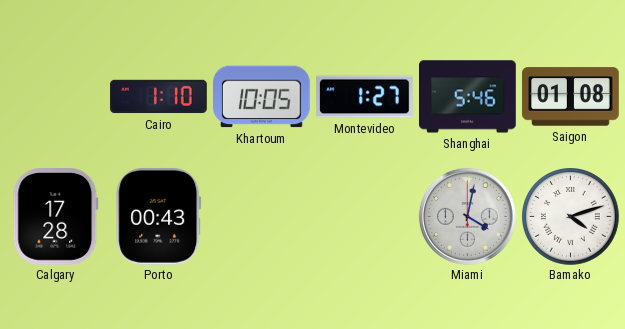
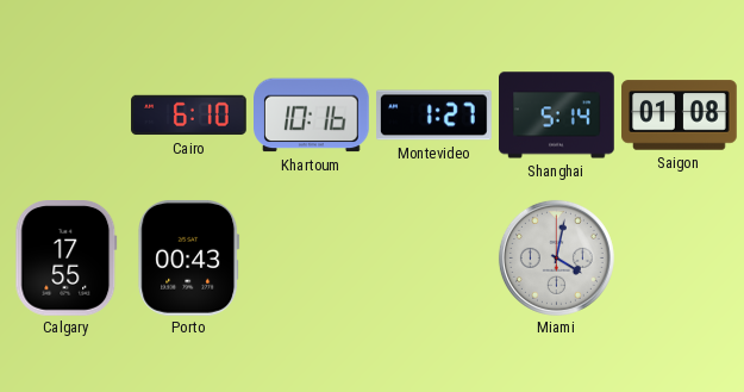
Cairo: 1:10 -> 6:10
Khartoum: 10:05 -> 10:16
Shanghai: 5:46 -> 5:14
Calgary: 17:28 -> 17:55
Bamako: 4:12 -> none
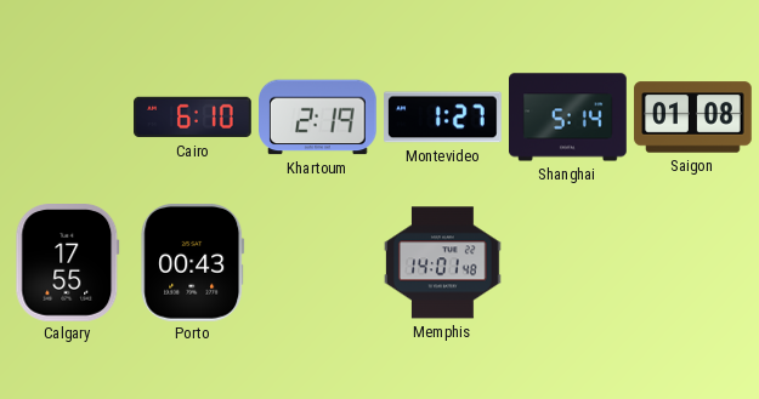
Khartoum: 10:16 -> 2:19
Memphis: none -> 14:01
Miami: 4:02 -> none
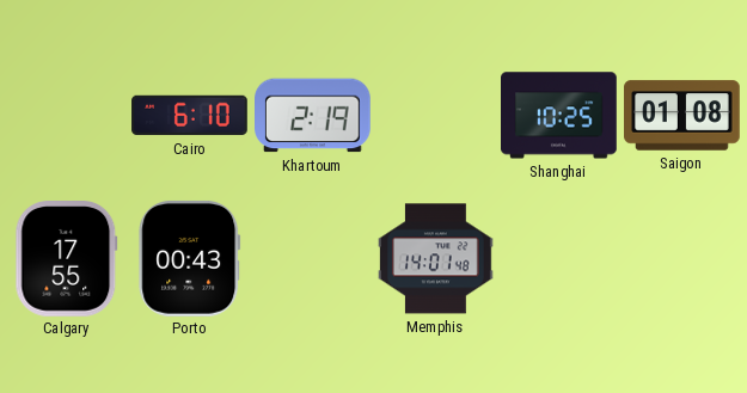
Montevideo: 1:27 -> none
Shanghai: 5:14 -> 10:25
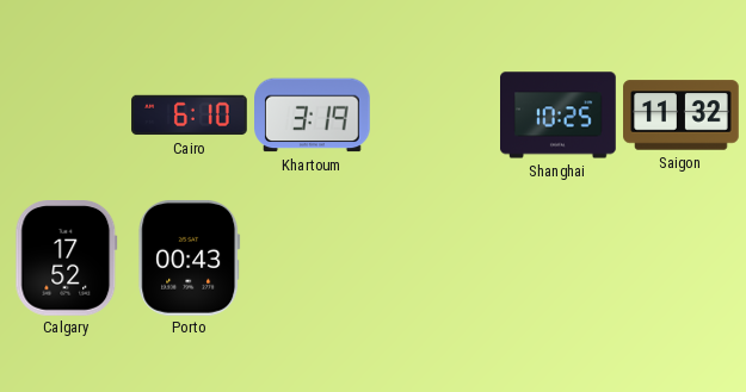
Khartoum: 2:19 -> 3:19
Saigon: 01:08 -> 11:32
Calgary: 17:55 -> 17:52
Memphis: 14:01 -> none
